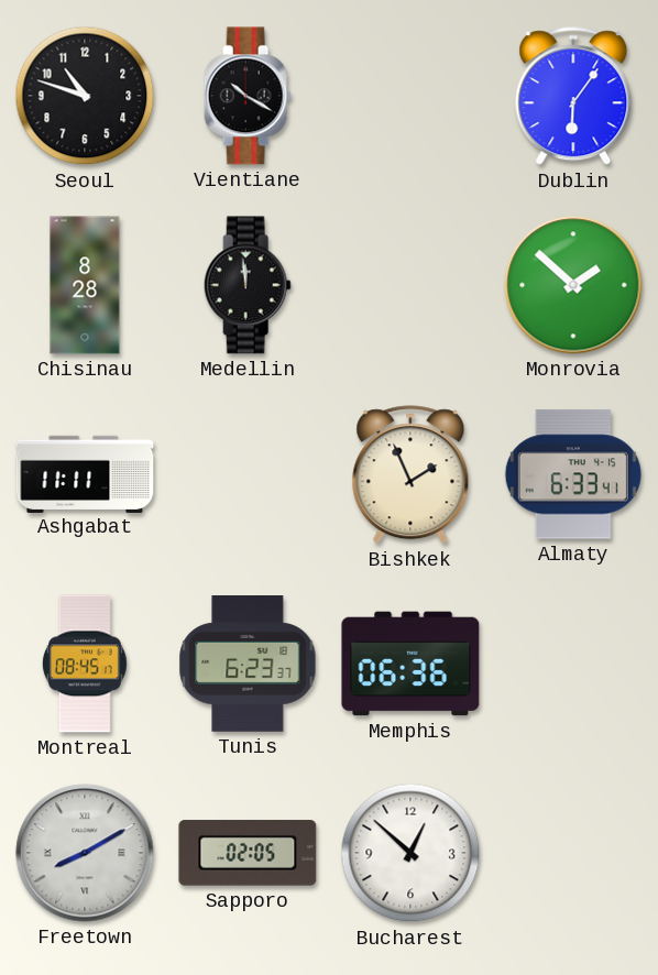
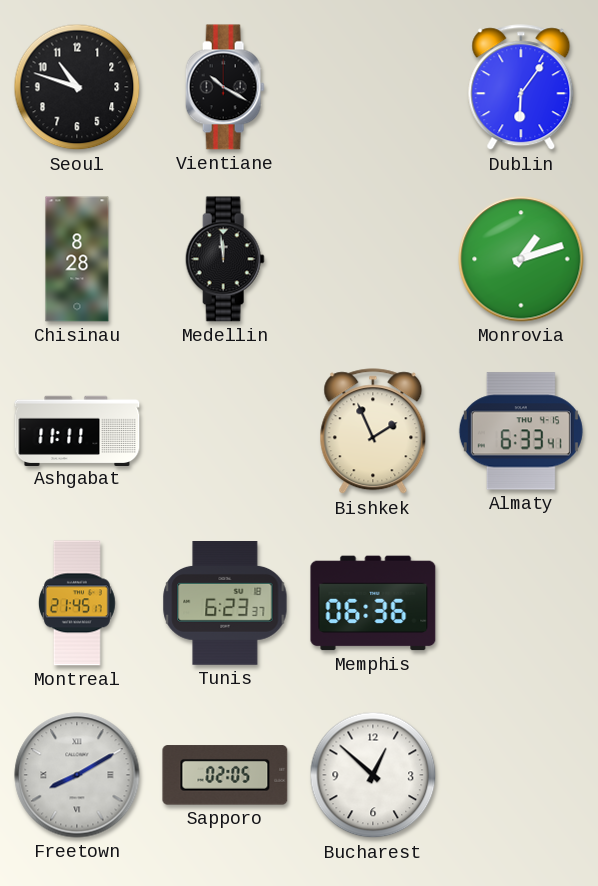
Monrovia: 1:52 -> 1:12
Montreal: 08:45 -> 21:45
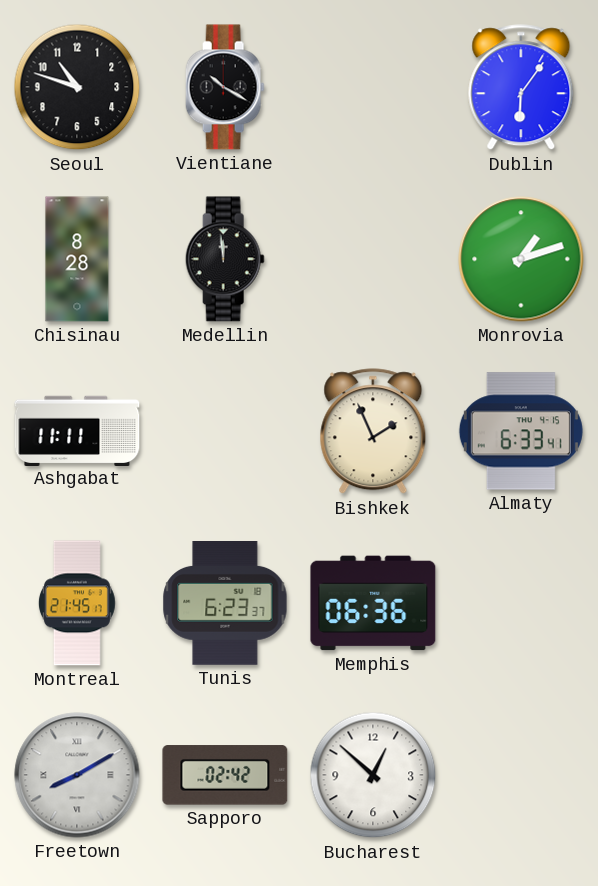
Sapporo: 02:05 -> 02:42
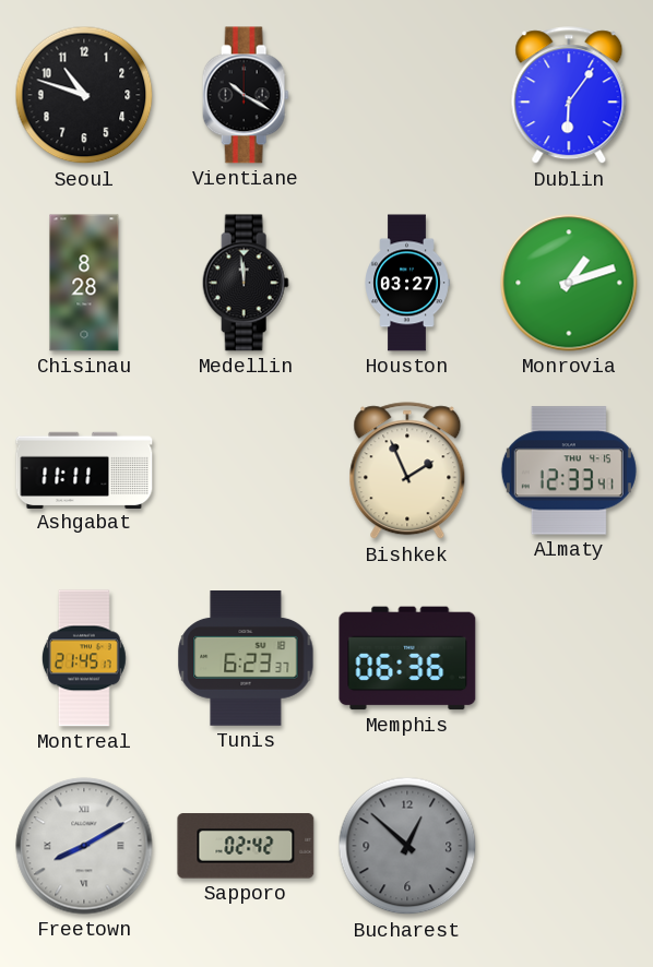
Houston: none -> 03:27
Almaty: 6:33 -> 12:33
Bucharest dial: white -> grey
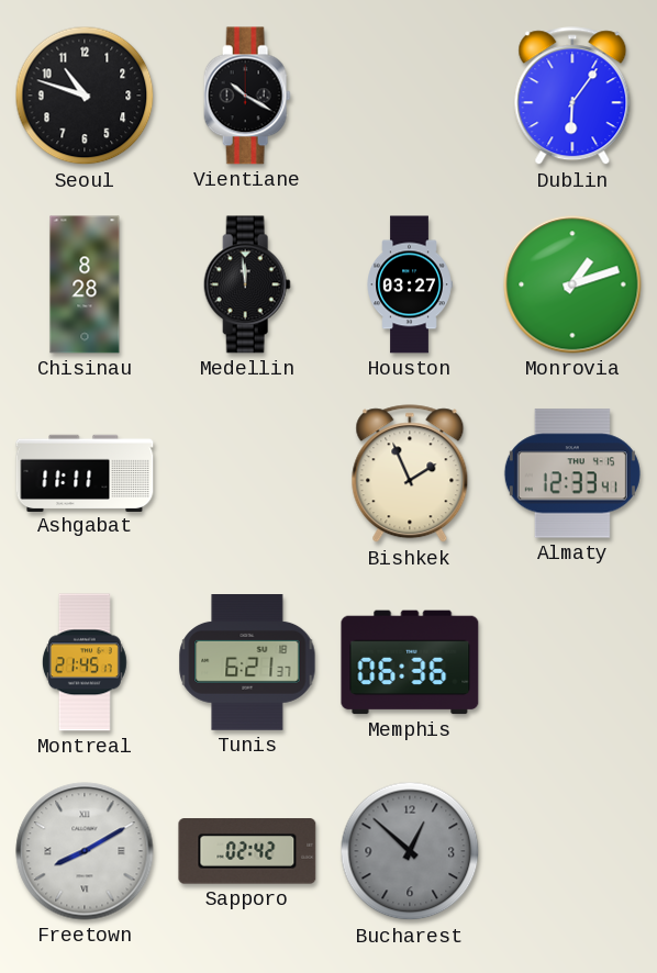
Tunis: 6:23 -> 6:21
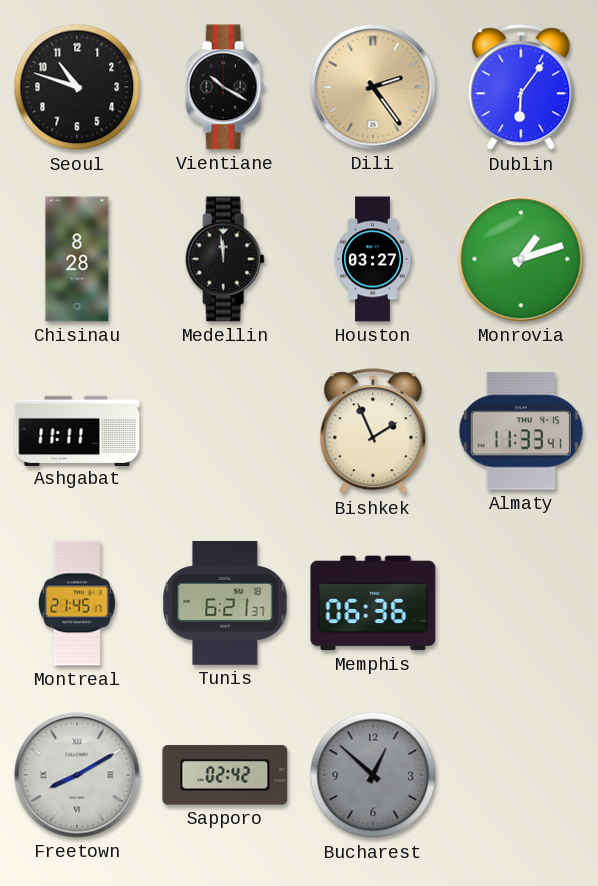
Dili: none -> 2:24
Almaty: 12:33 -> 11:33
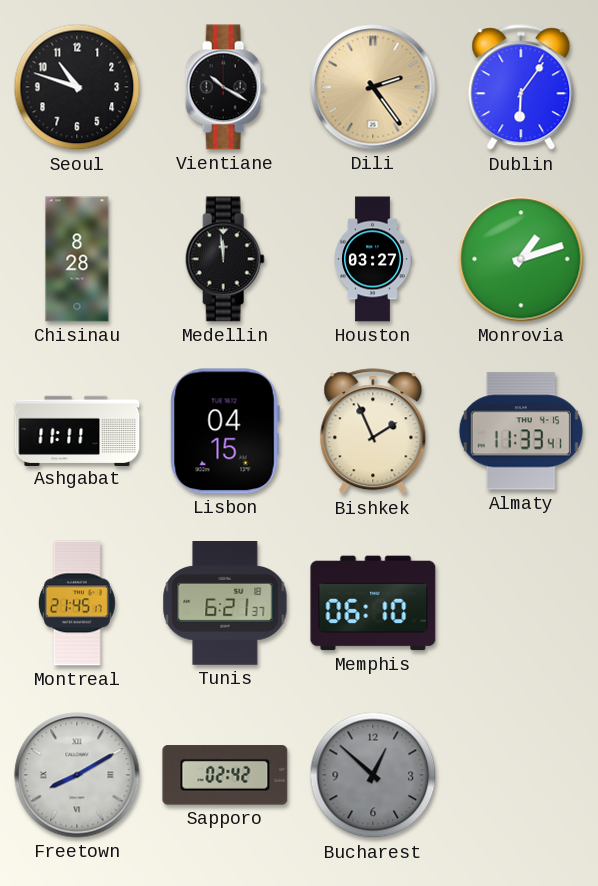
Lisbon: none -> 04:15
Memphis: 06:36 -> 06:10
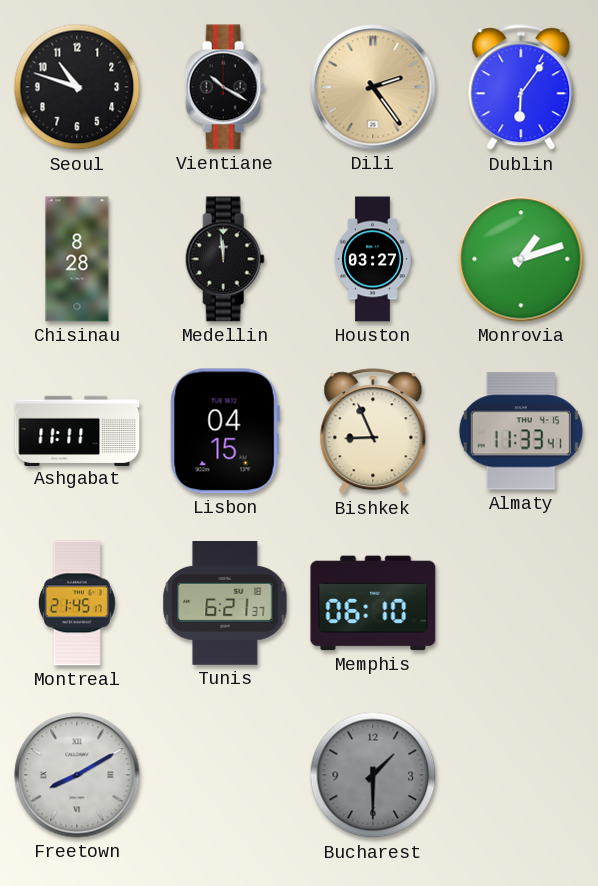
Bishkek: 1:56 -> 8:56
Sapporo: 02:42 -> none
Bucharest: 12:52 -> 1:30
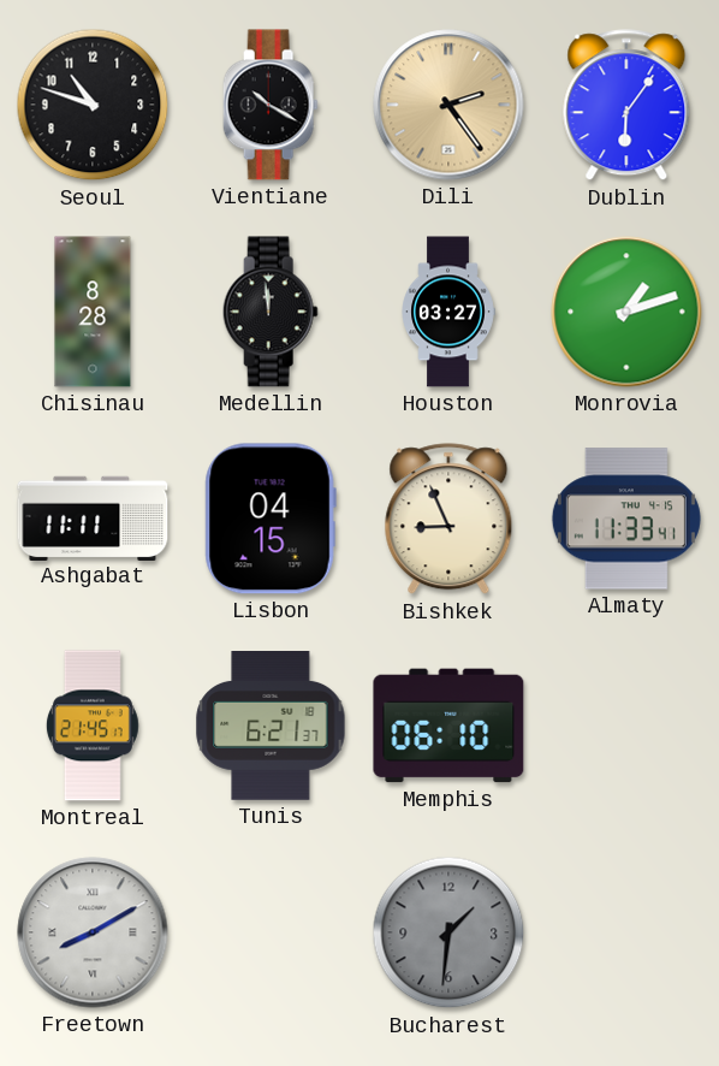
Bucharest: 1:30 -> 1:31
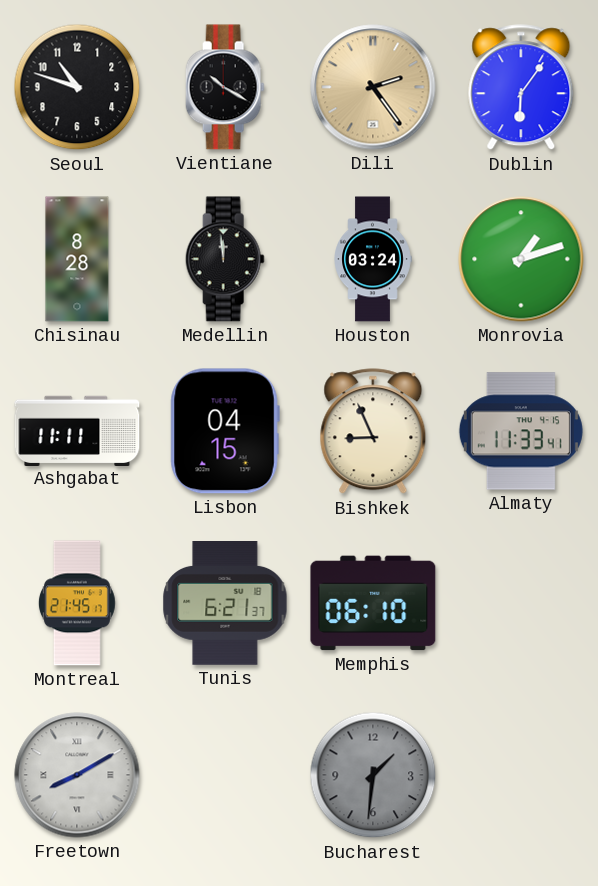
Houston: 03:27 -> 03:24
